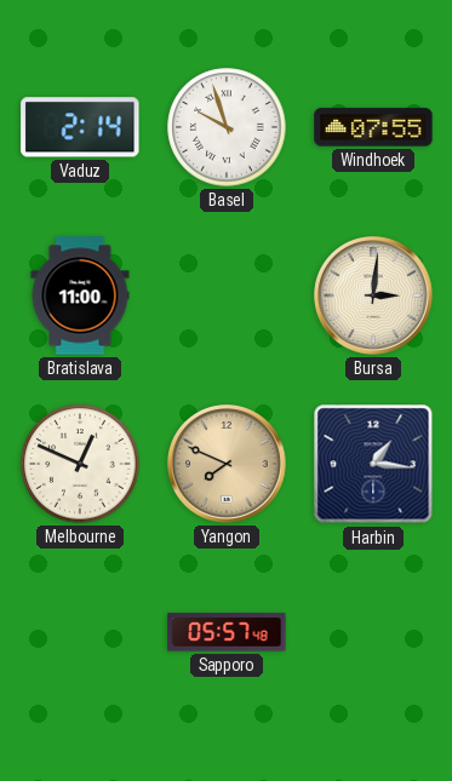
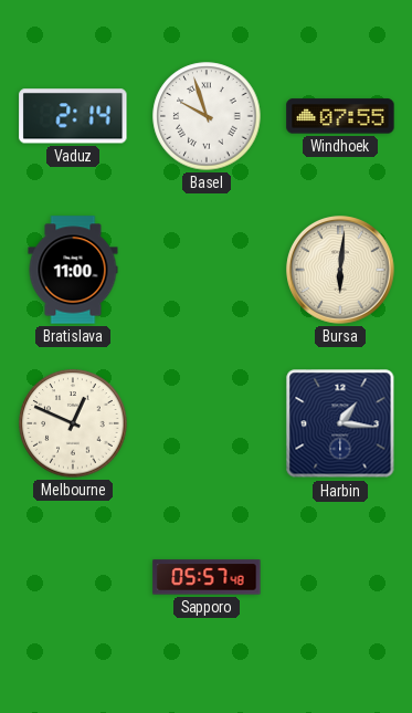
Bursa: 3:01 -> 6:01
Yangon: 7:49 -> none
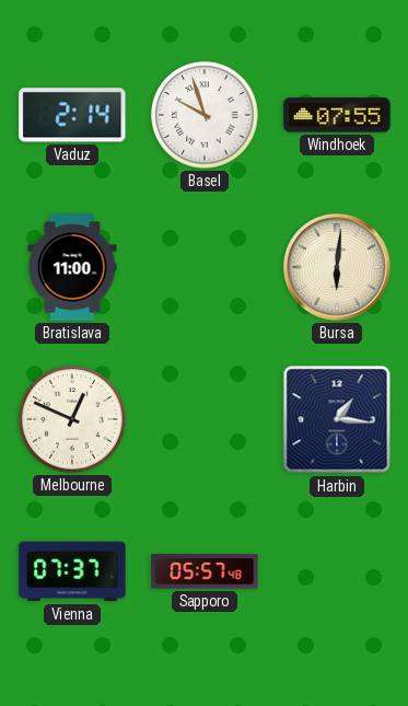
Vienna: none -> 07:37
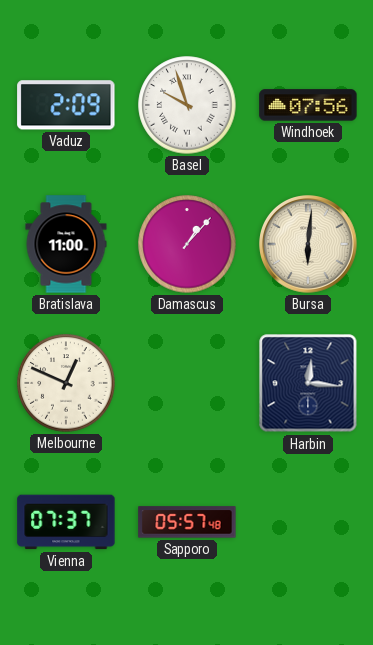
Vaduz: 2:14 -> 2:09
Windhoek: 07:55 -> 07:56
Damascus: none -> 1:07
Harbin: 1:16 -> 12:16
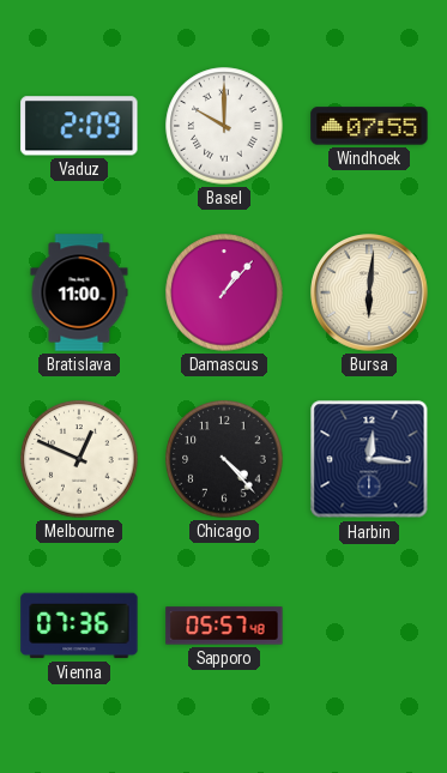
Basel: 9:57 -> 10:00
Windhoek: 07:56 -> 07:55
Chicago: none -> 4:23
Vienna: 07:37 -> 07:36
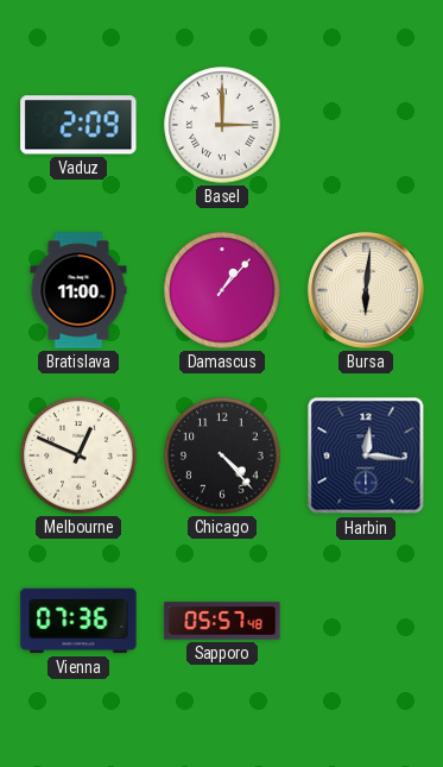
Basel: 10:00 -> 3:00
Windhoek: 07:55 -> none
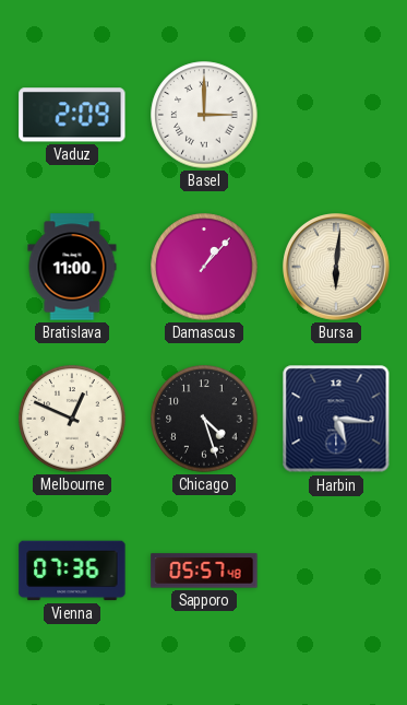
Chicago: 4:23 -> 4:27
Harbin: 12:16 -> 5:16
